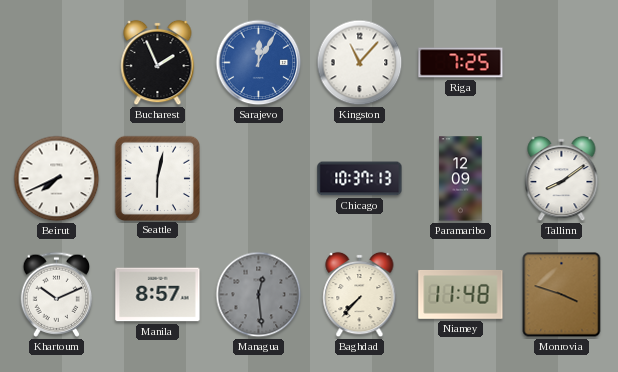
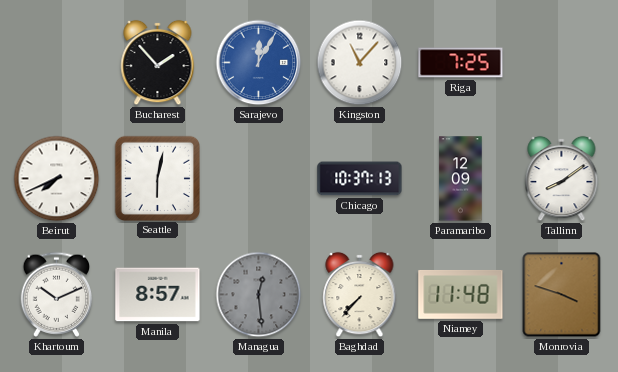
Bucharest: 1:56 -> 1:53
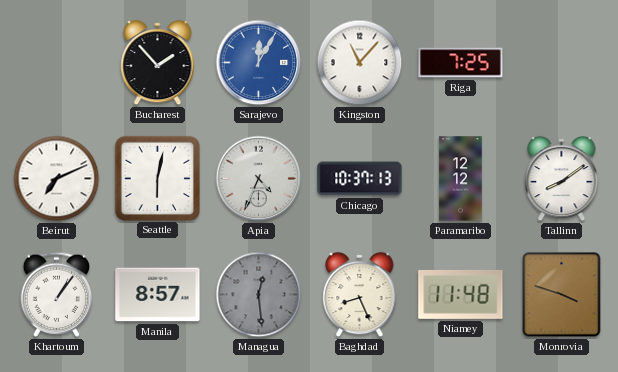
Beirut: 7:41 -> 7:11
Apia: none -> 4:34
Paramaribo: 12:09 -> 12:12
Khartoum: 10:11 -> 1:06
Baghdad: 7:37 -> 8:26
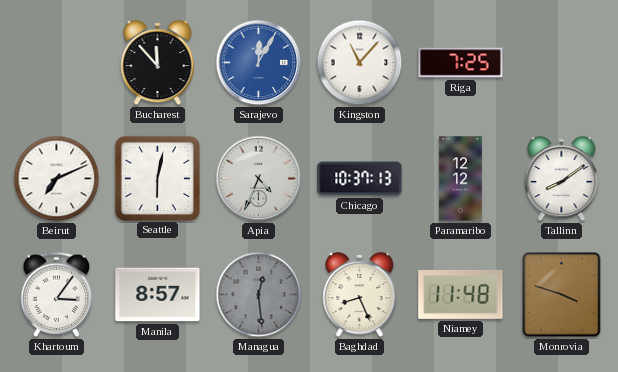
Bucharest: 1:53 -> 11:53
Khartoum: 1:06 -> 3:06
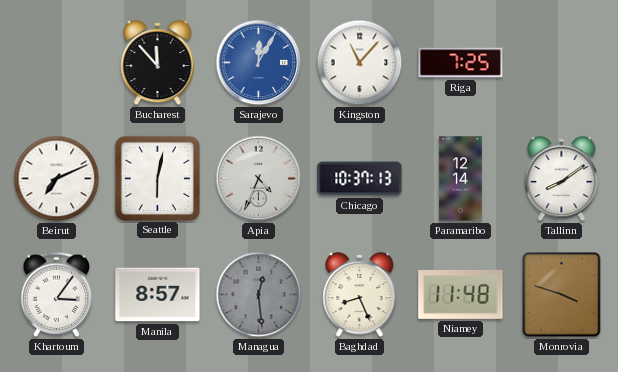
Paramaribo: 12:12 -> 12:14
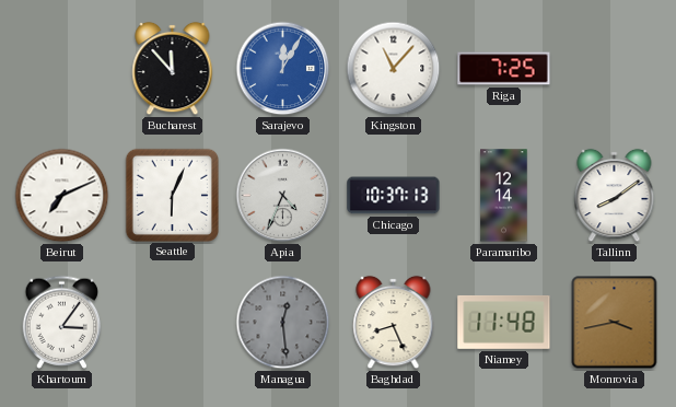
Seattle: 6:02 -> 6:04
Manila: 8:57 -> none
Monrovia: 3:48 -> 3:43
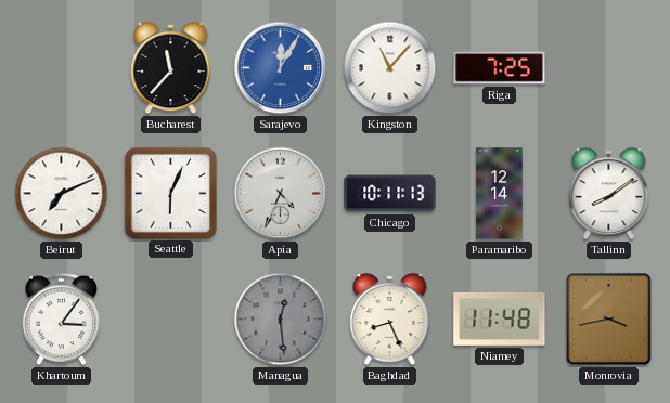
Bucharest: 11:53 -> 11:37
Chicago: 10:37 -> 10:11
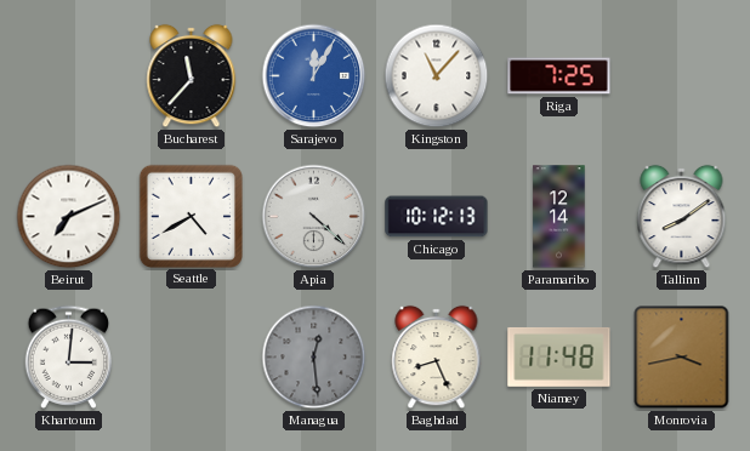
Seattle: 6:04 -> 4:40
Apia: 4:34 -> 4:22
Chicago: 10:11 -> 10:12
Khartoum: 3:06 -> 3:01
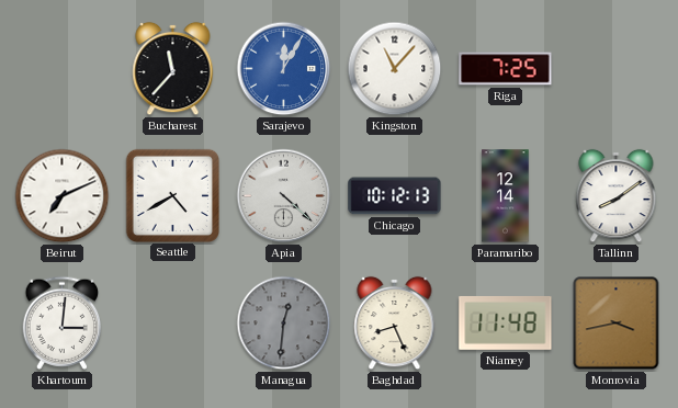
Managua: 12:29 -> 12:31
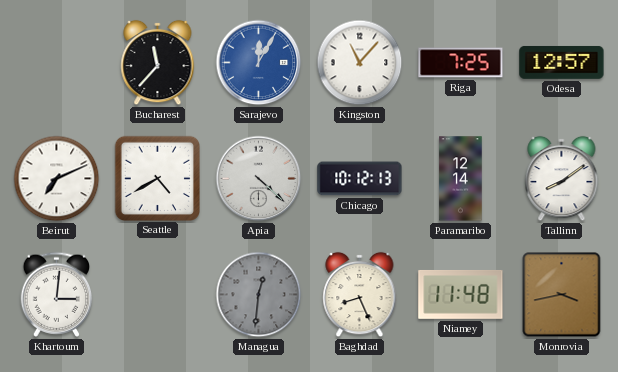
Odesa: none -> 12:57
